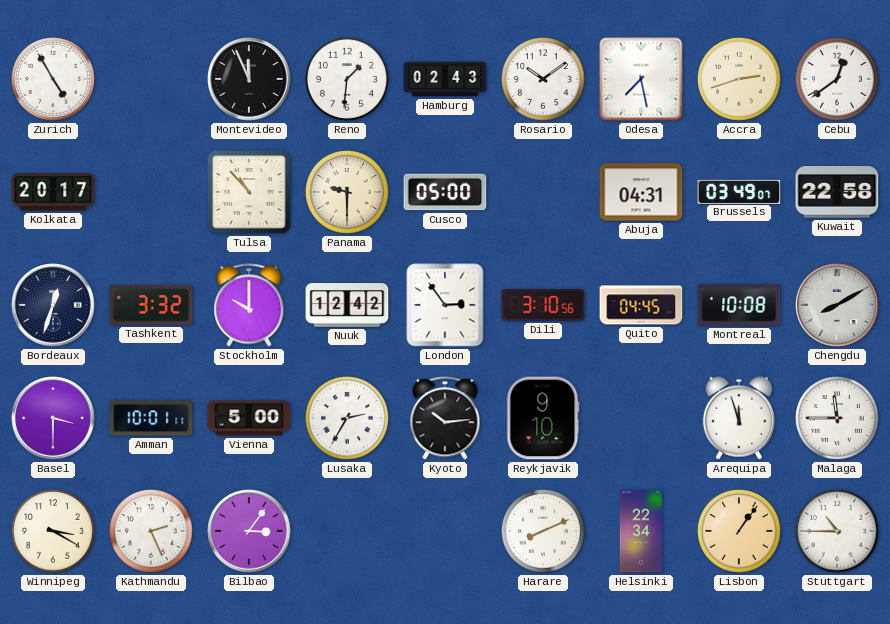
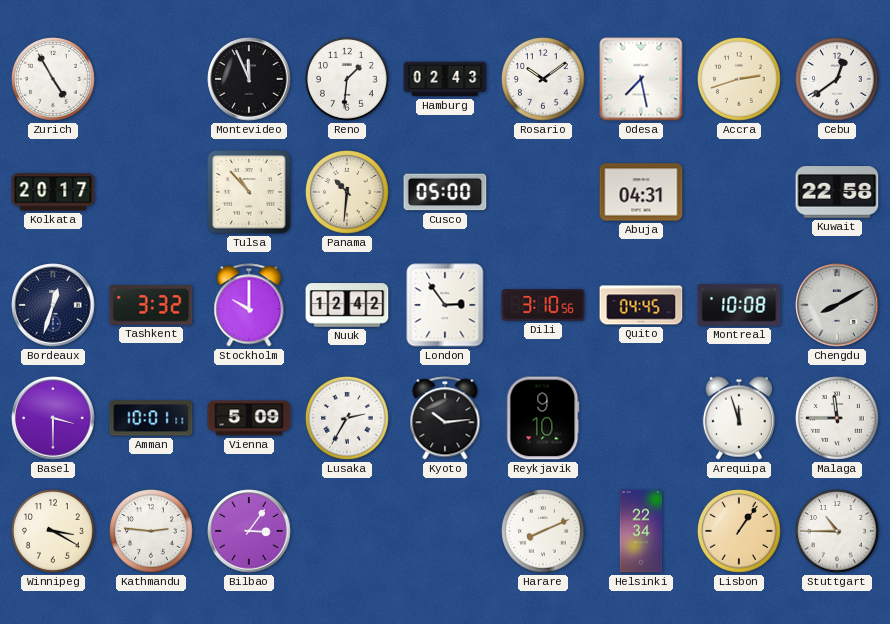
Panama: 9:30 -> 10:31
Brussels: 03:49 -> none
Vienna: 5:00 -> 5:09
Kathmandu: 2:26 -> 2:46
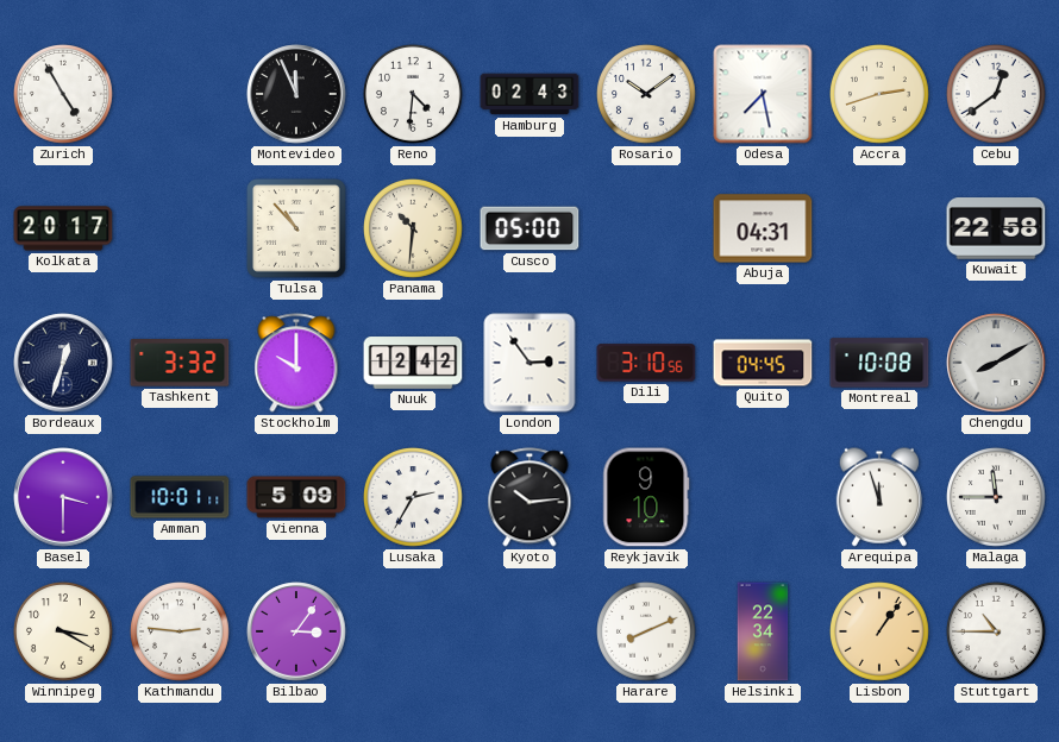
Reno: 1:31 -> 4:31
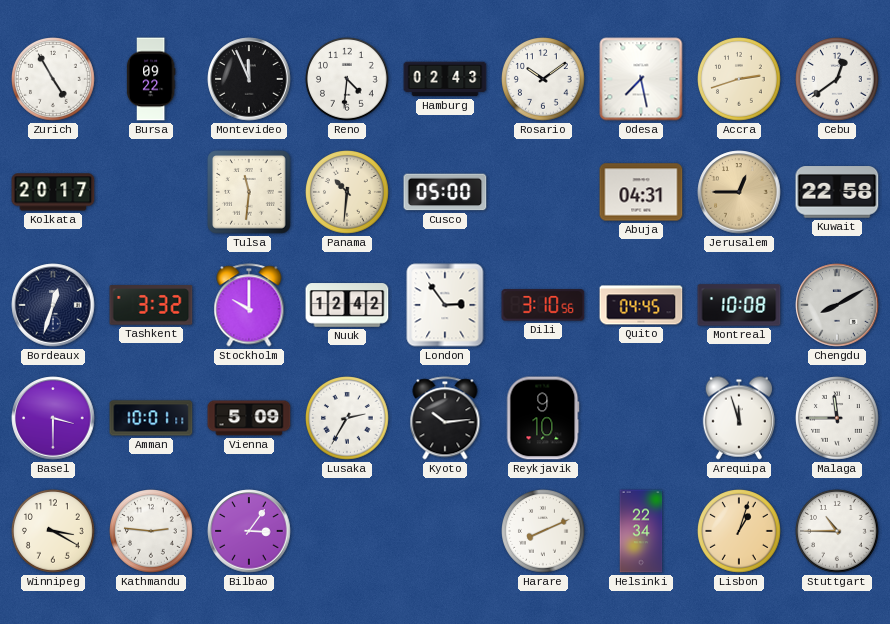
Bursa: none -> 09:22
Tulsa: 10:53 -> 11:31
Jerusalem: none -> 12:45
Lisbon: 1:06 -> 1:03
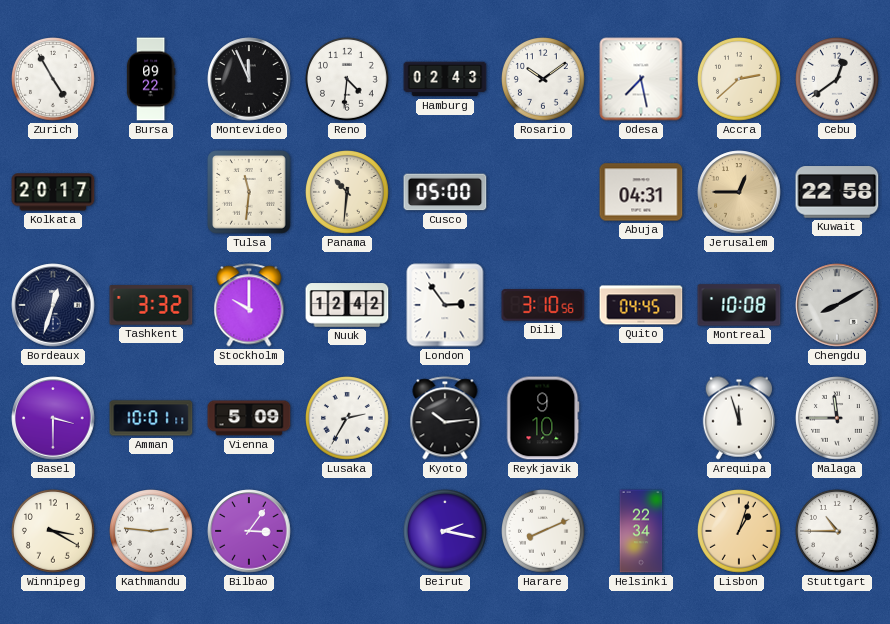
Accra: 2:42 -> 2:38
Beirut: none -> 2:17
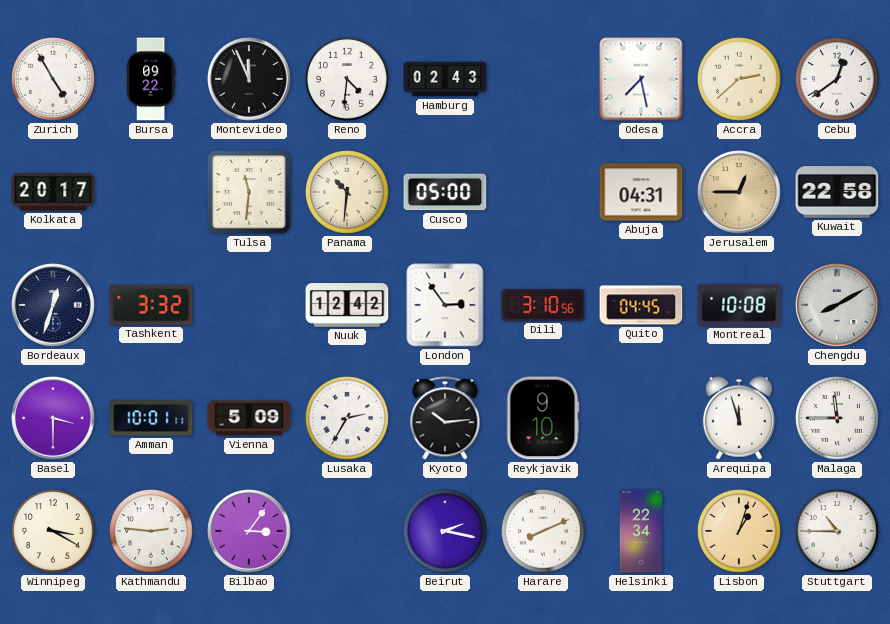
Rosario: 10:09 -> none
Stockholm: 10:00 -> none
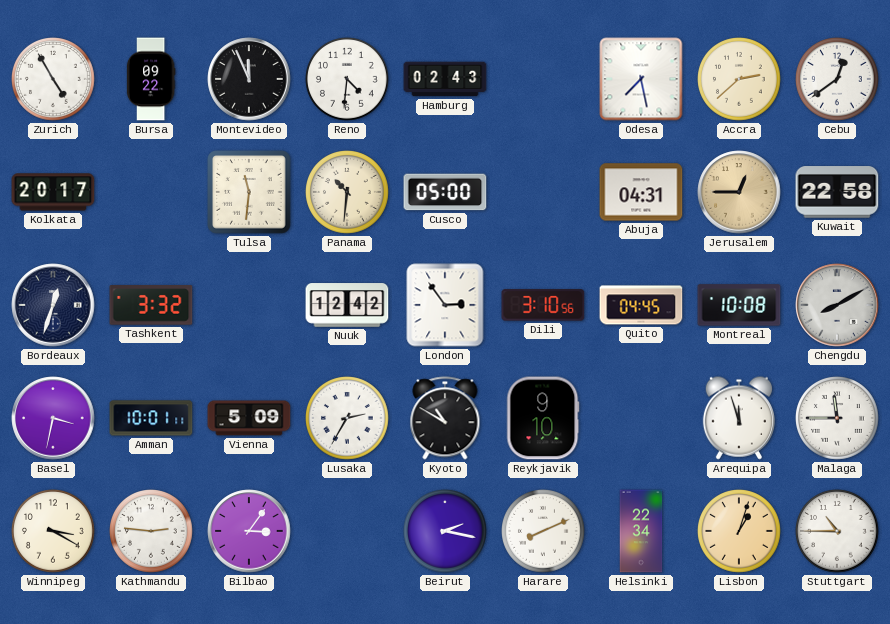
Basel: 3:30 -> 3:32
Kyoto: 10:14 -> 10:50
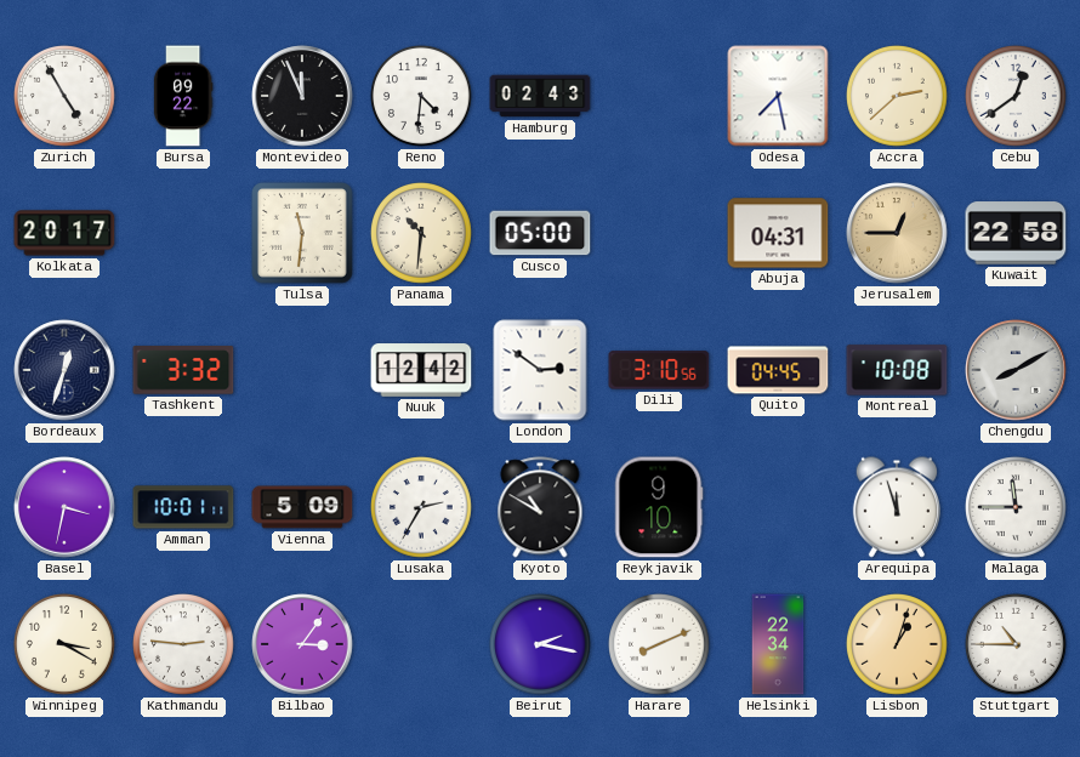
London: 2:54 -> 2:51
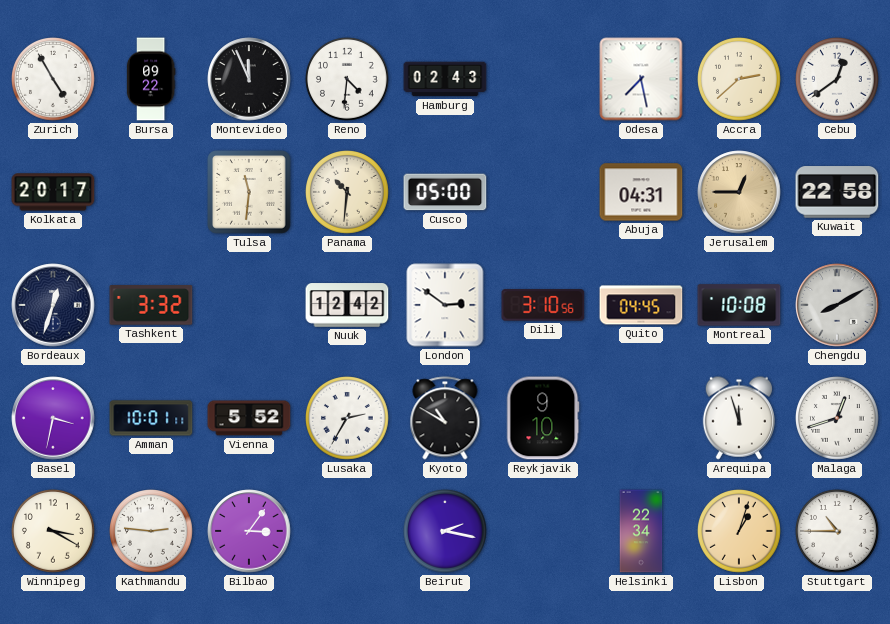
Vienna: 5:09 -> 5:52
Malaga: 11:45 -> 12:42
Harare: 8:11 -> none
